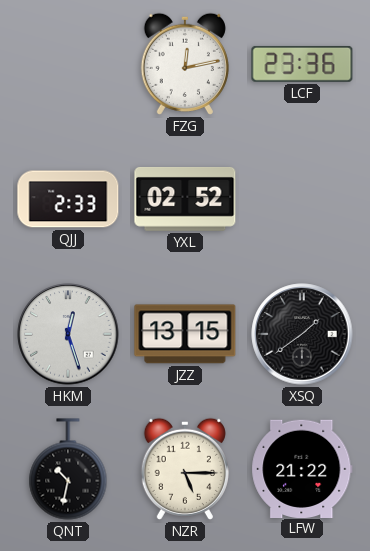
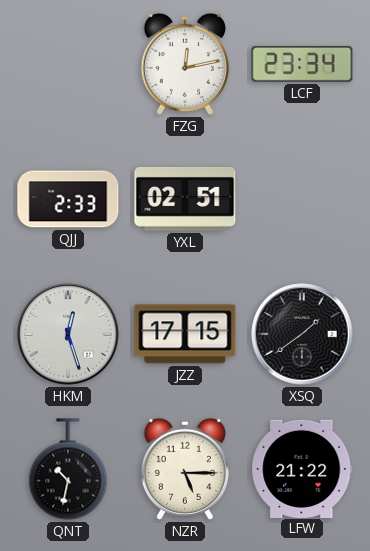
LCF: 23:36 -> 23:34
YXL: 02:52 -> 02:51
JZZ: 13:15 -> 17:15
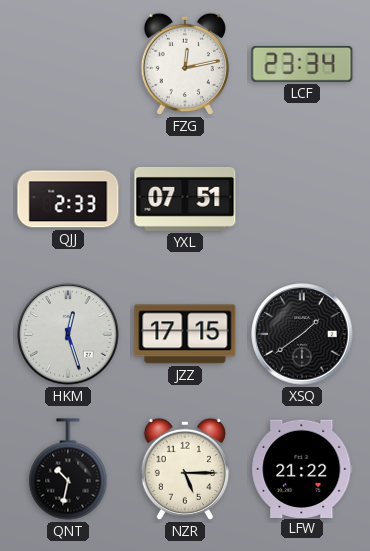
YXL: 02:51 -> 07:51
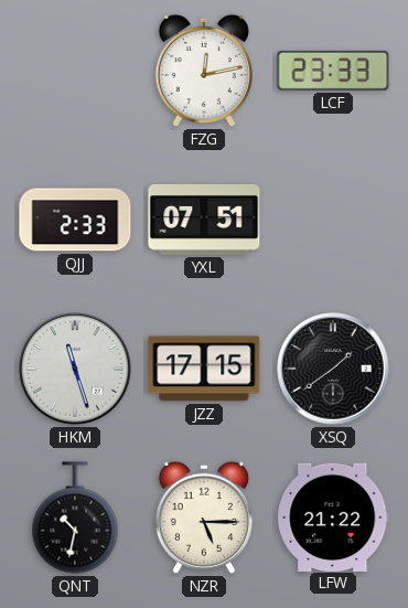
LCF: 23:34 -> 23:33
HKM: 12:27 -> 11:27
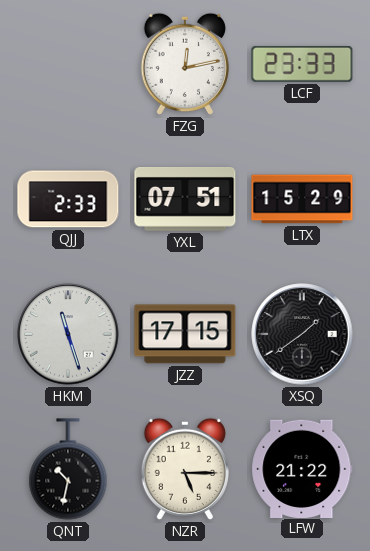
LTX: none -> 15:29
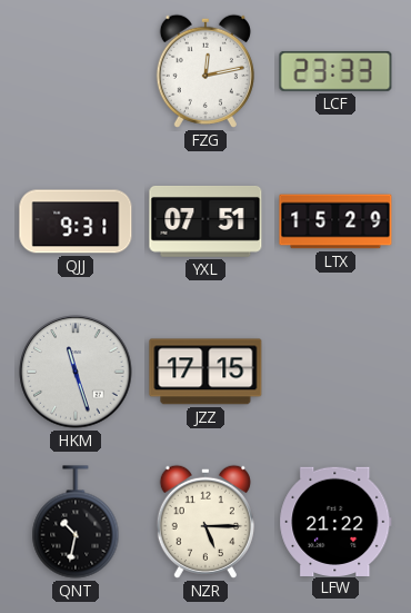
QJJ: 2:33 -> 9:31
XSQ: 1:39 -> none
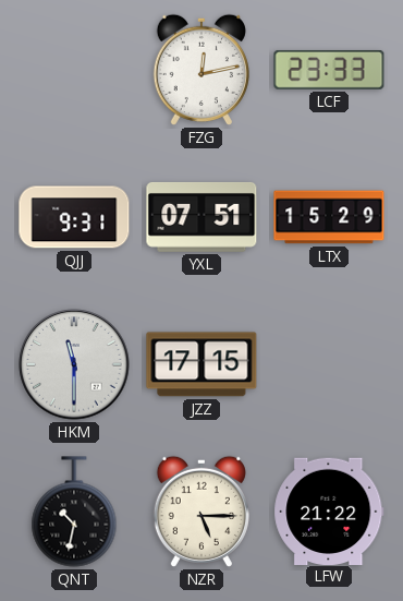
HKM: 11:27 -> 11:30
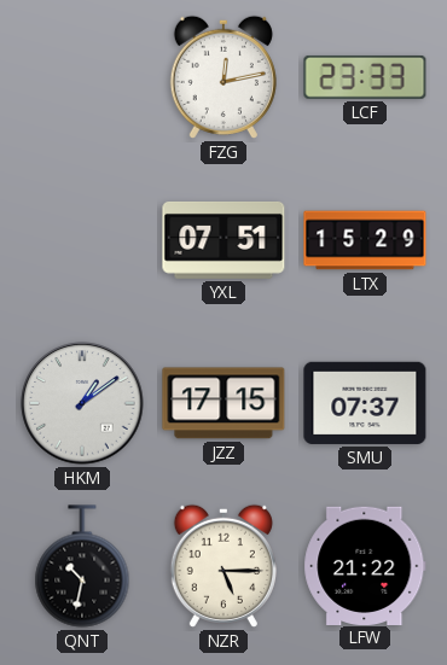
QJJ: 9:31 -> none
HKM: 11:30 -> 1:09
SMU: none -> 07:37
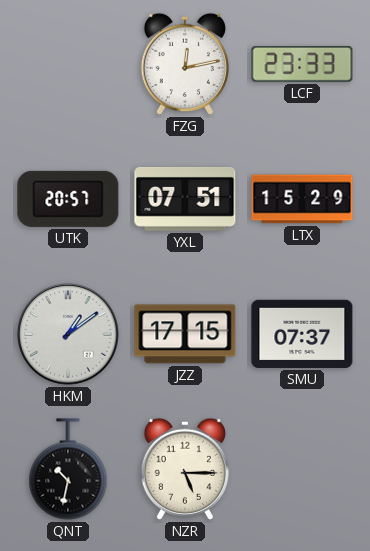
UTK: none -> 20:57
LFW: 21:22 -> none
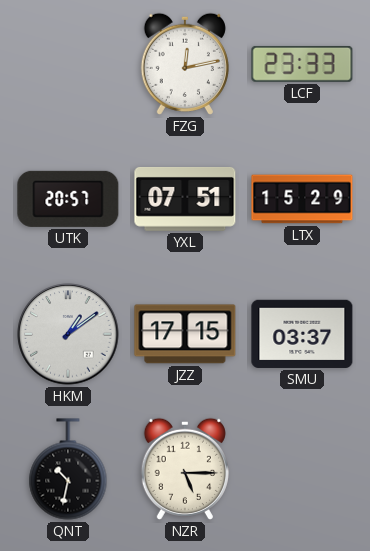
SMU: 07:37 -> 03:37
